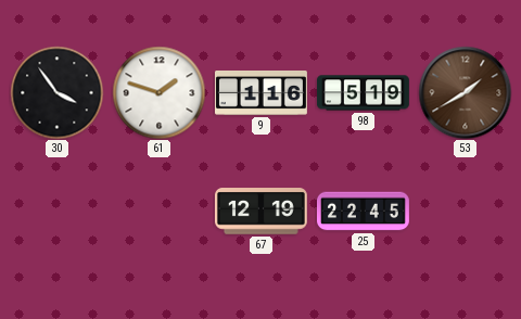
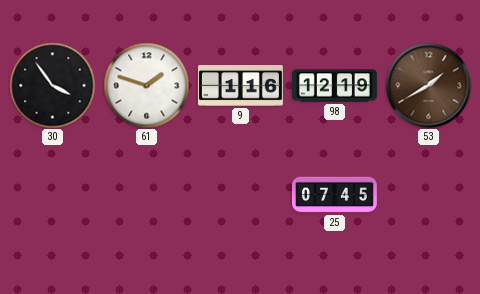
98: 5:19 -> 12:19
67: 12:19 -> none
25: 22:45 -> 07:45
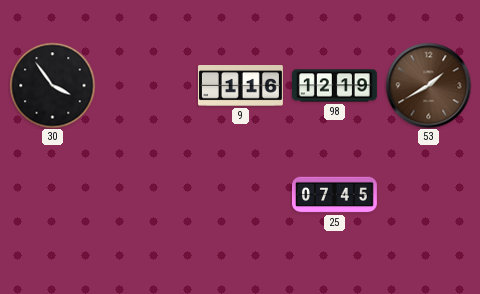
61: 1:48 -> none
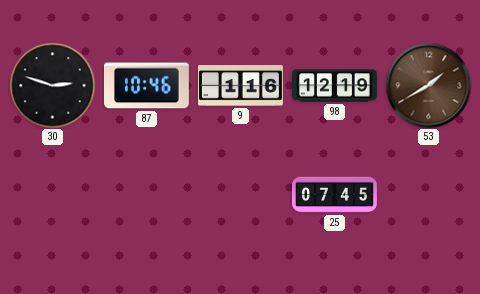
30: 3:54 -> 2:48
87: none -> 10:46
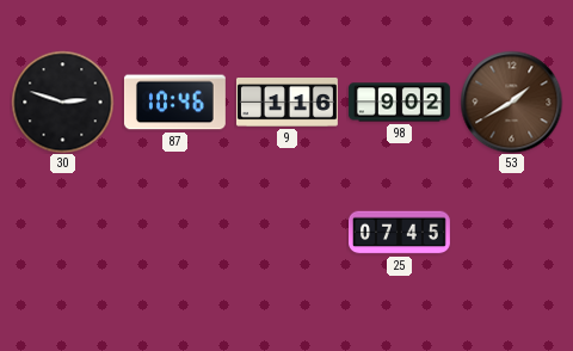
98: 12:19 -> 9:02
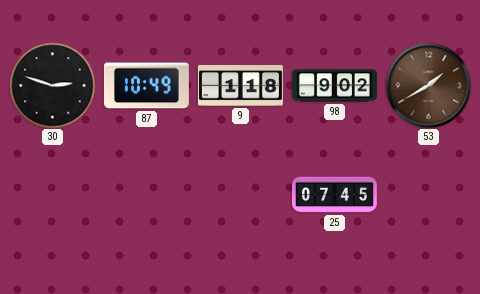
87: 10:46 -> 10:49
9: 1:16 -> 1:18
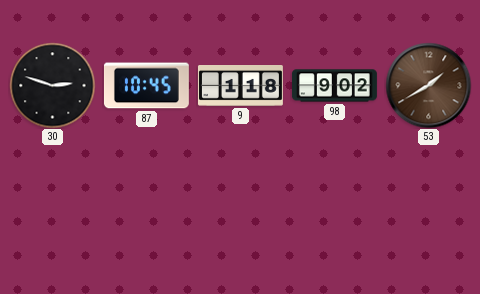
87: 10:49 -> 10:45
25: 07:45 -> none
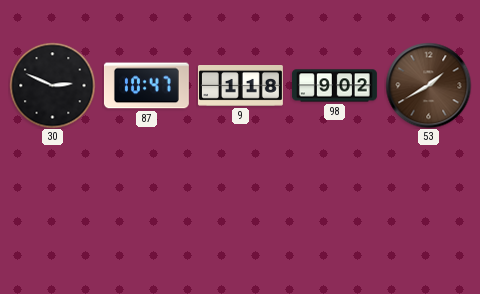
30: 2:48 -> 2:49
87: 10:45 -> 10:47
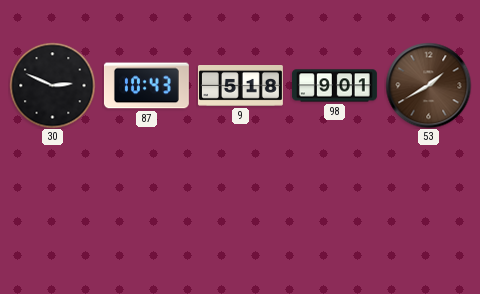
87: 10:47 -> 10:43
9: 1:18 -> 5:18
98: 9:02 -> 9:01
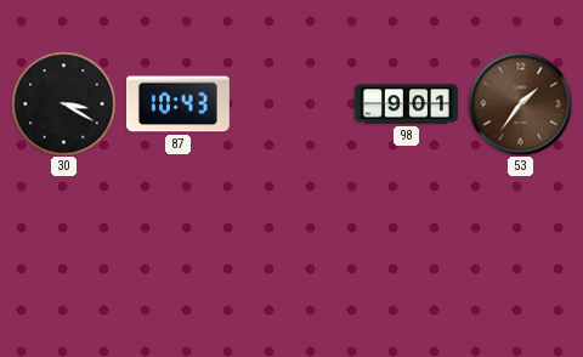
30: 2:49 -> 3:20
9: 5:18 -> none
53: 1:40 -> 1:36
